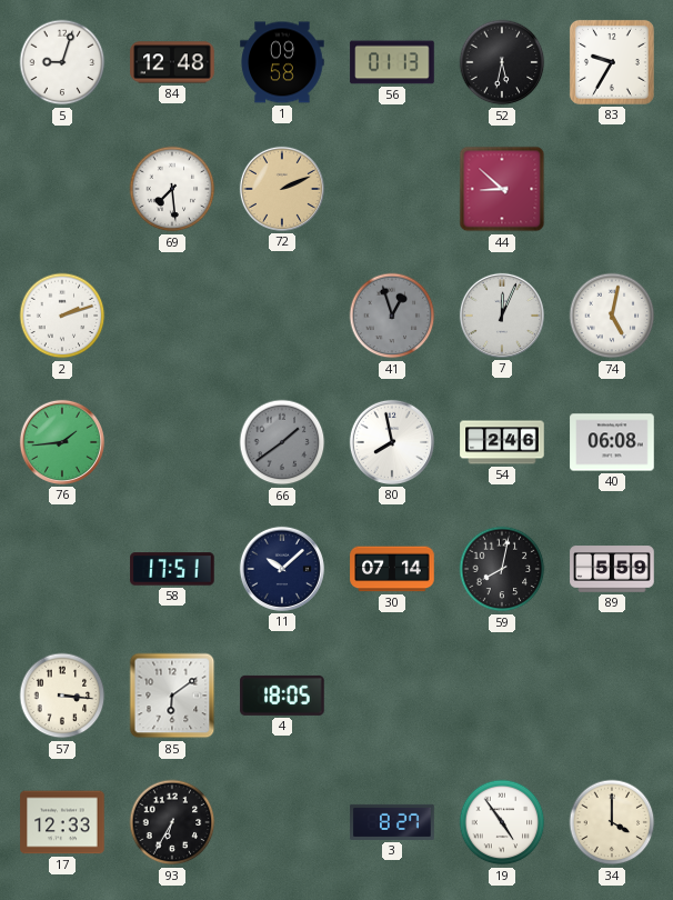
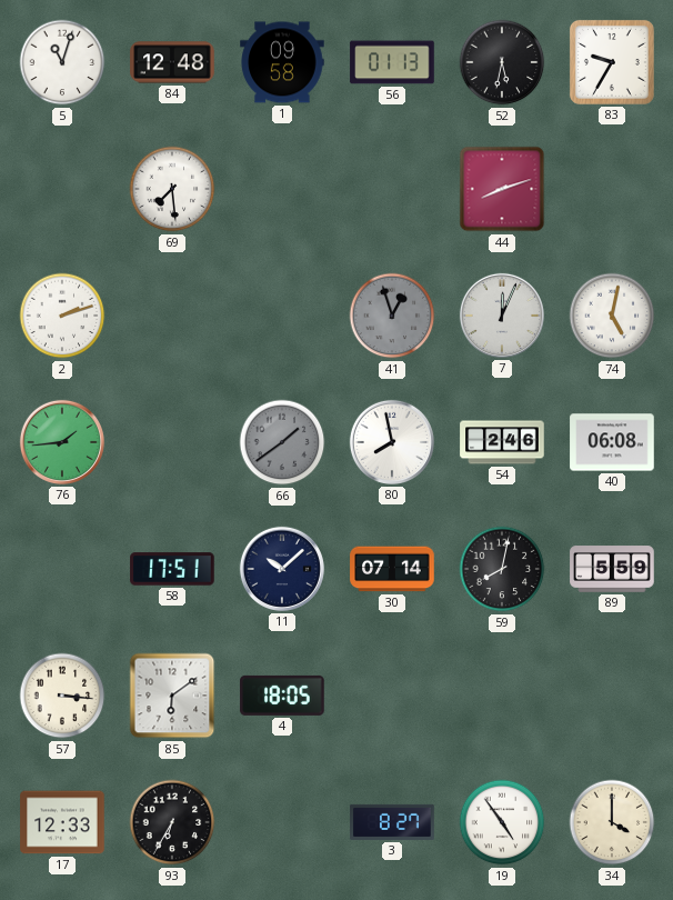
5: 9:03 -> 11:03
72: 2:11 -> none
44: 8:52 -> 8:12
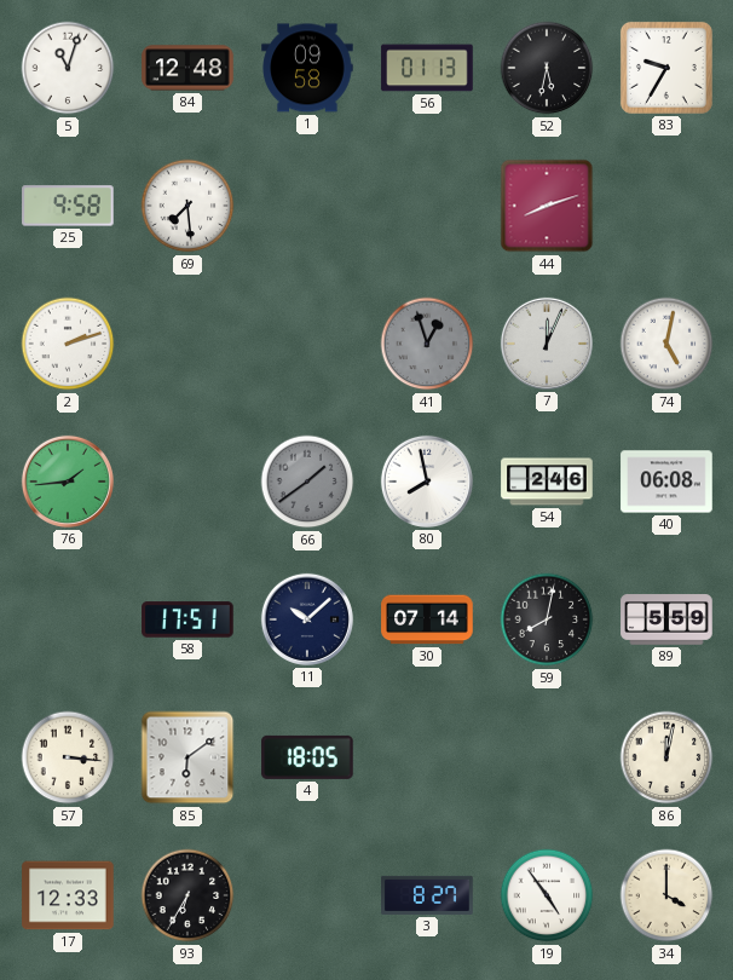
25: none -> 9:58
86: none -> 12:02
